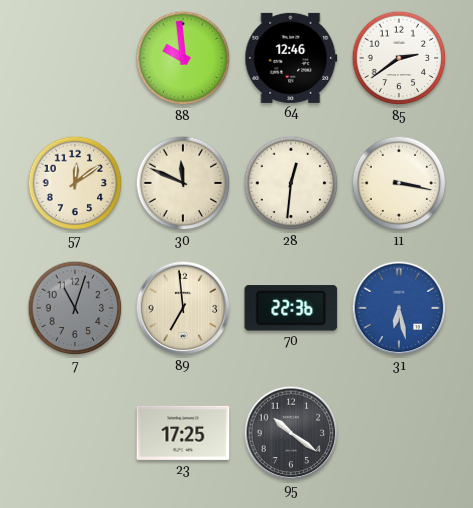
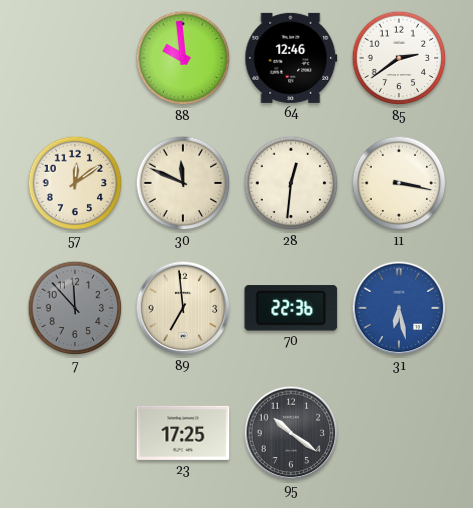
7: 11:03 -> 11:53
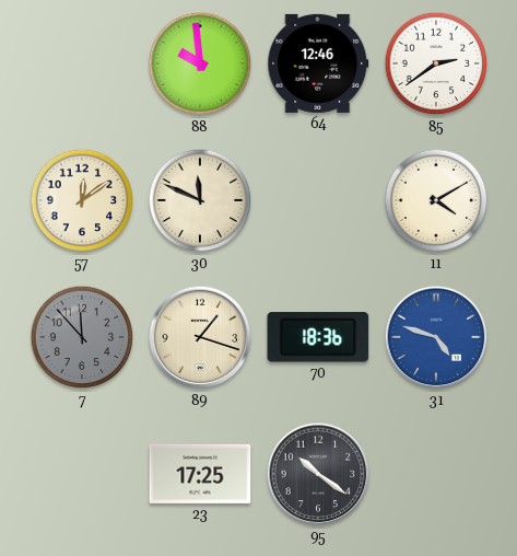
28: 12:31 -> none
11: 3:17 -> 4:10
89: 6:59 -> 1:18
70: 22:36 -> 18:36
31: 6:28 -> 4:48
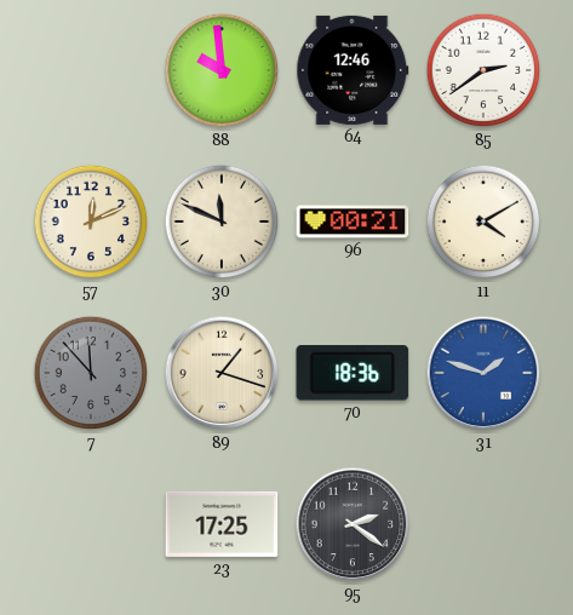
57: 12:09 -> 12:11
96: none -> 00:21
31: 4:48 -> 1:48
95: 10:21 -> 2:21
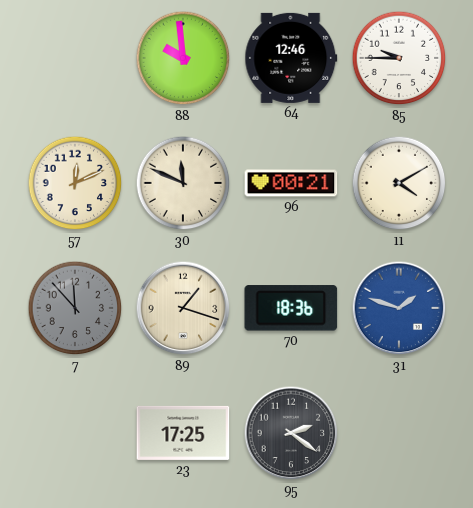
85: 2:39 -> 9:45
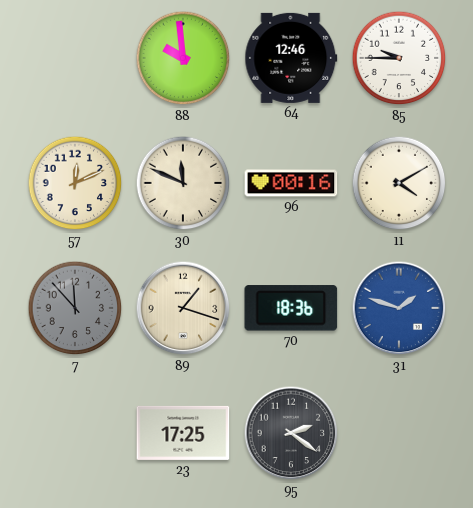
96: 00:21 -> 00:16
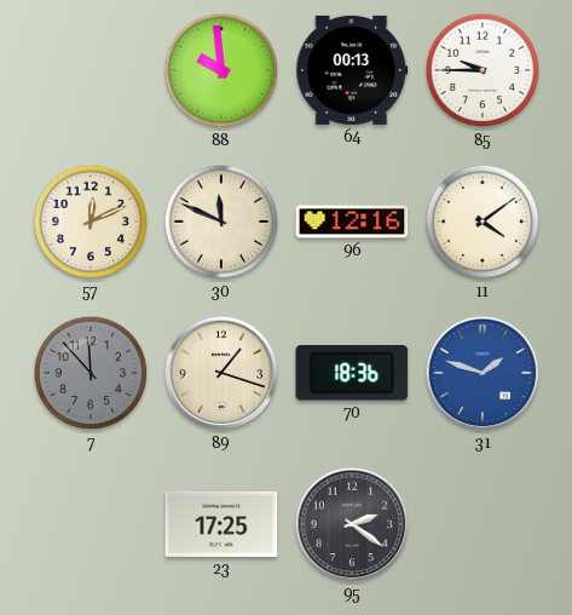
64: 12:46 -> 00:13
96: 00:16 -> 12:16
11: 4:10 -> 4:09
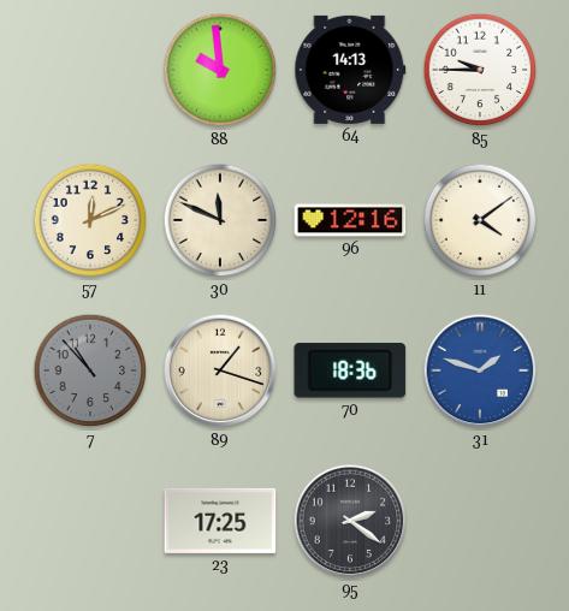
64: 00:13 -> 14:13
7: 11:53 -> 10:53
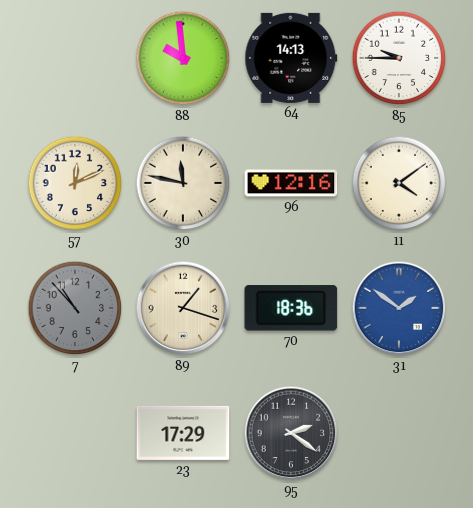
30: 11:49 -> 11:47
31: 1:48 -> 1:51
23: 17:25 -> 17:29
